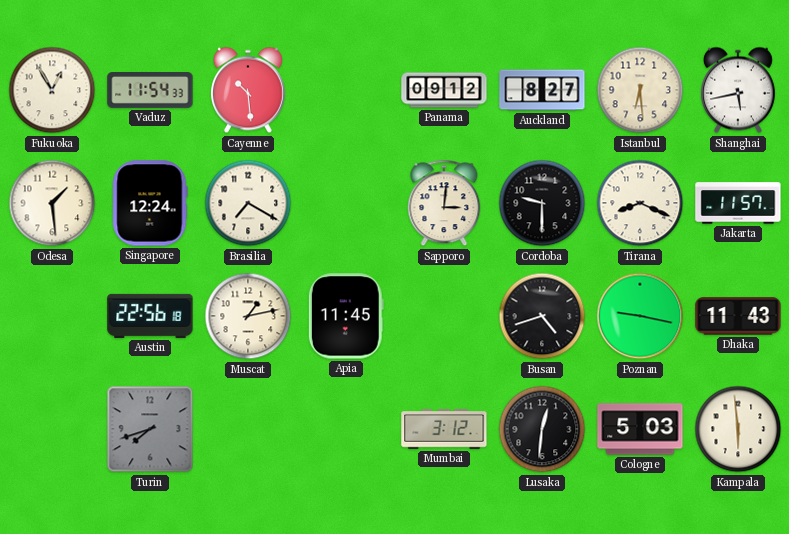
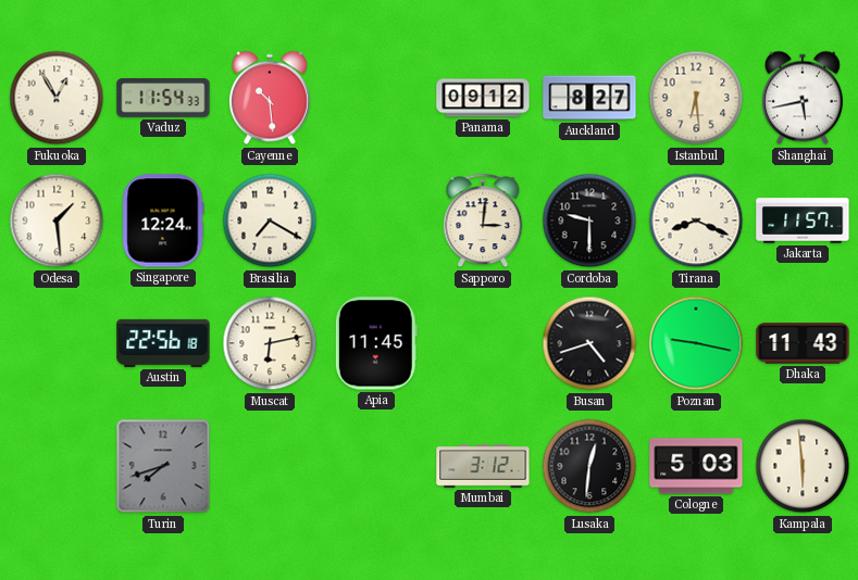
Muscat: 1:13 -> 6:13
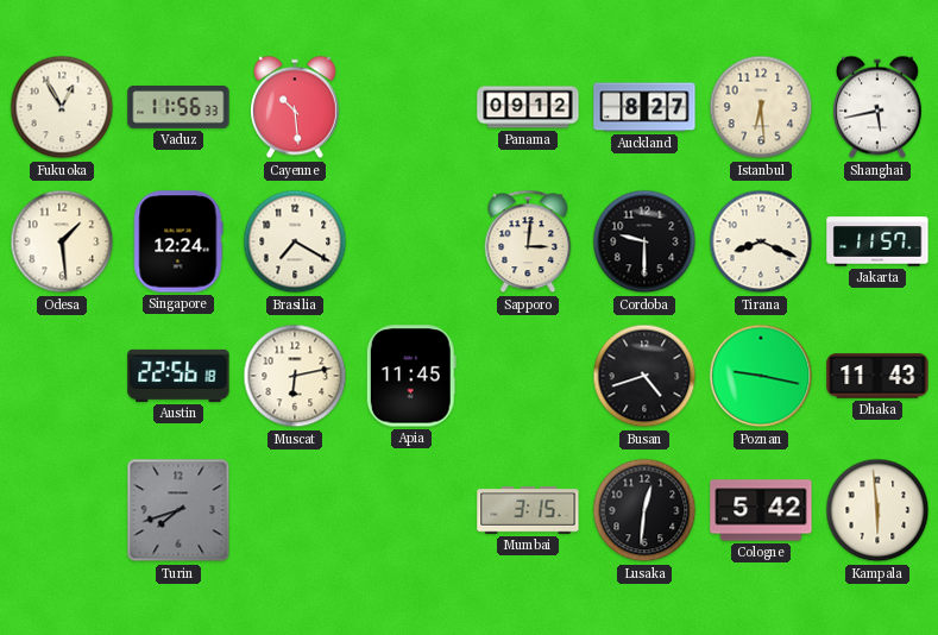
Vaduz: 11:54 -> 11:56
Mumbai: 3:12 -> 3:15
Cologne: 5:03 -> 5:42
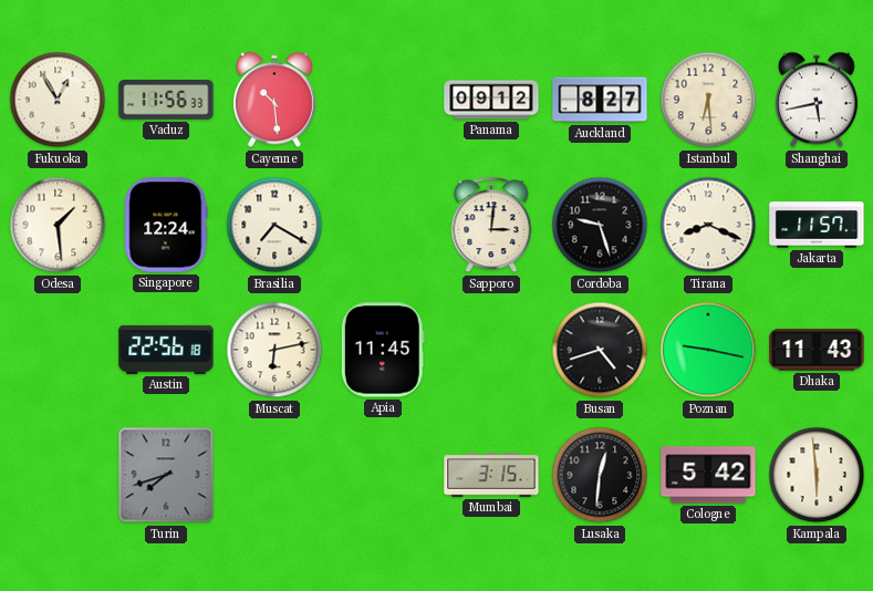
Cordoba: 9:30 -> 9:27
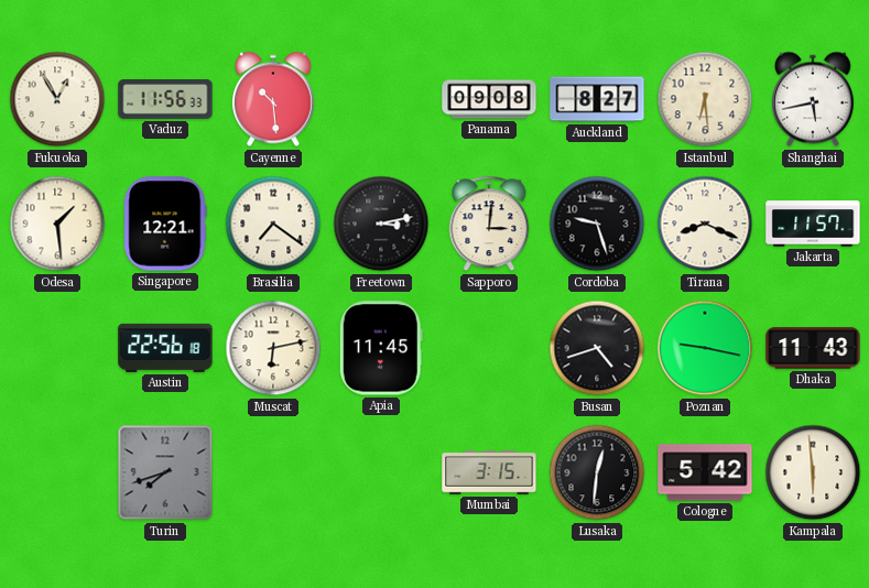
Panama: 09:12 -> 09:08
Singapore: 12:24 -> 12:21
Brasilia: 7:20 -> 7:21
Freetown: none -> 3:13
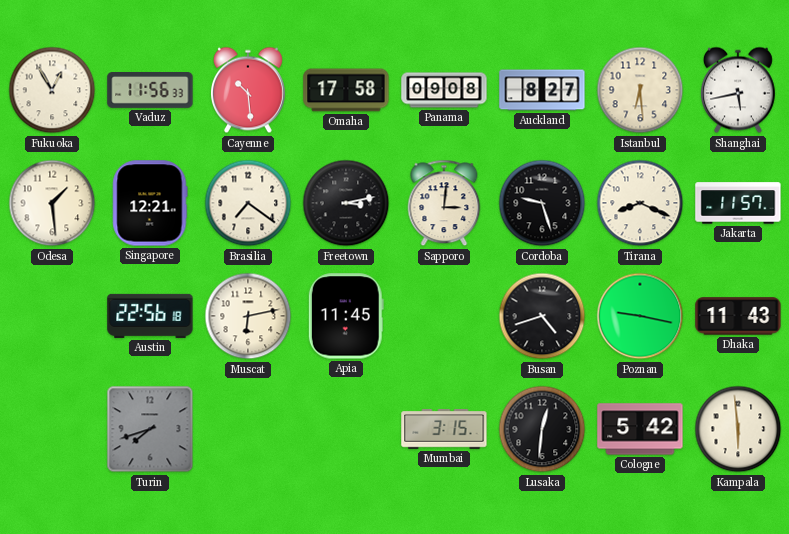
Omaha: none -> 17:58
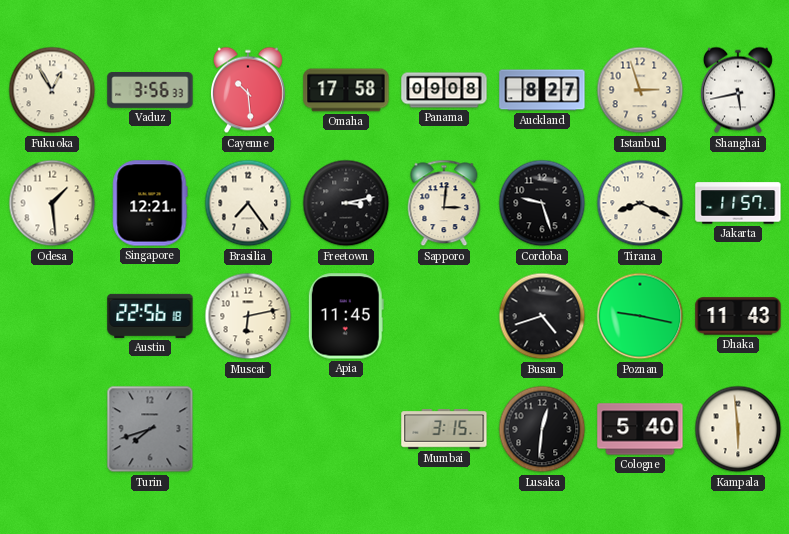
Vaduz: 11:56 -> 3:56
Istanbul: 6:29 -> 2:57
Brasilia: 7:21 -> 7:24
Cologne: 5:42 -> 5:40
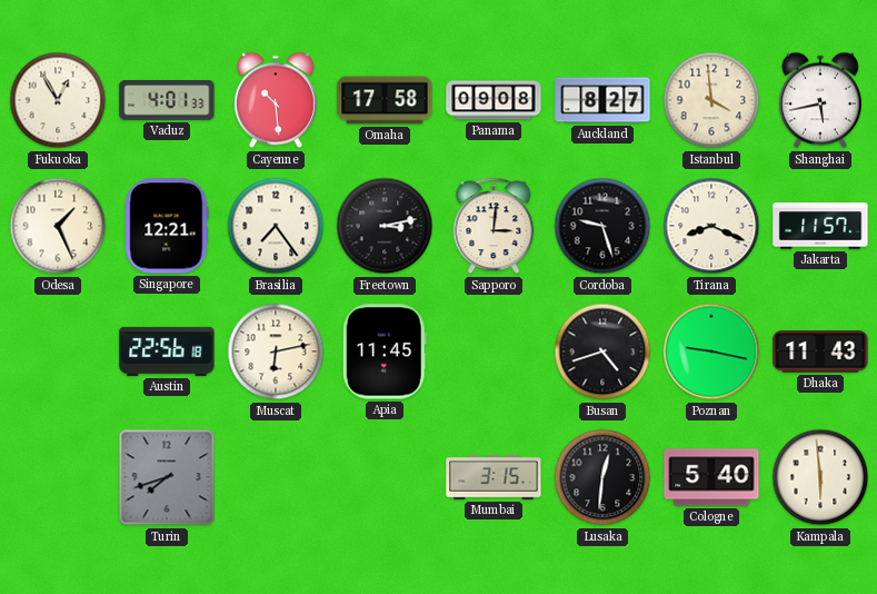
Vaduz: 3:56 -> 4:01
Istanbul: 2:57 -> 3:59
Odesa: 1:29 -> 1:26
